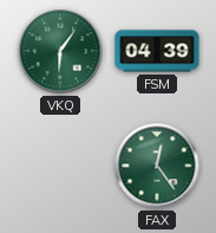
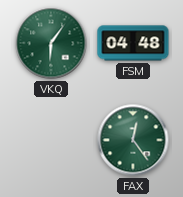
FSM: 04:39 -> 04:48
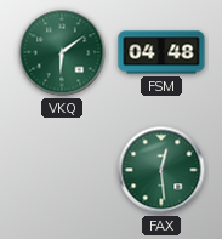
VKQ: 6:06 -> 6:09
FAX: 12:24 -> 12:29
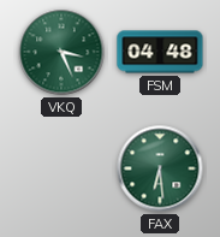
VKQ: 6:09 -> 3:26
FAX: 12:29 -> 6:29
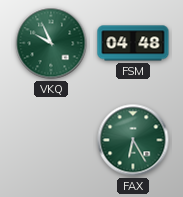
VKQ: 3:26 -> 9:56
FAX: 6:29 -> 6:25
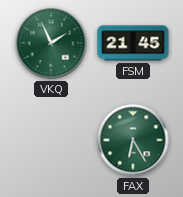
VKQ: 9:56 -> 1:56
FSM: 04:48 -> 21:45
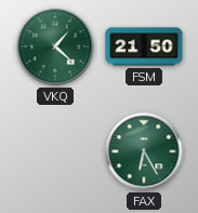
VKQ: 1:56 -> 1:22
FSM: 21:45 -> 21:50
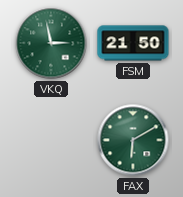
VKQ: 1:22 -> 2:58
FAX: 6:25 -> 6:10
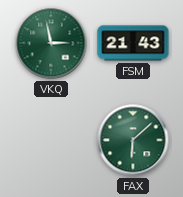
FSM: 21:50 -> 21:43
FAX: 6:10 -> 6:08
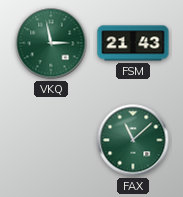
FAX: 6:08 -> 11:08
